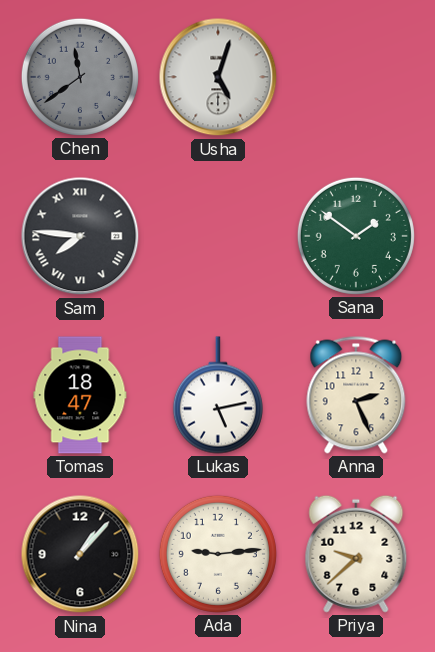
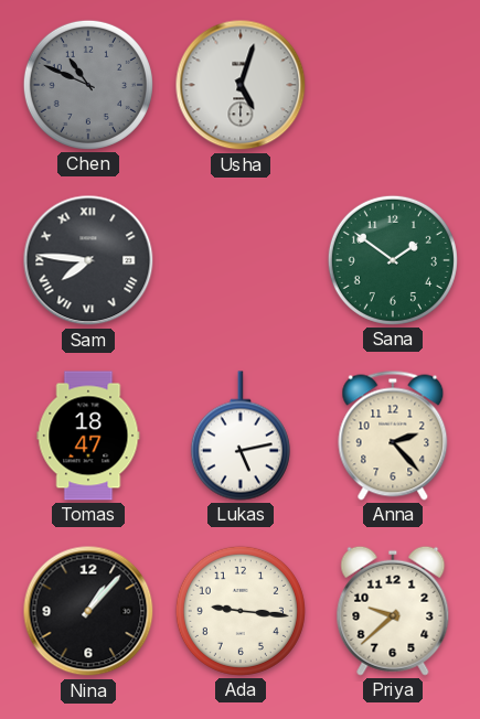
Chen: 11:39 -> 10:49
Anna: 2:26 -> 2:23
Ada: 9:14 -> 9:16
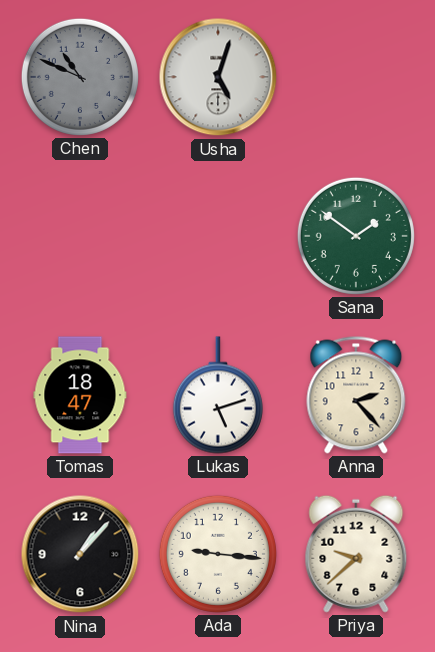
Sam: 7:46 -> none
Lukas: 5:13 -> 5:12
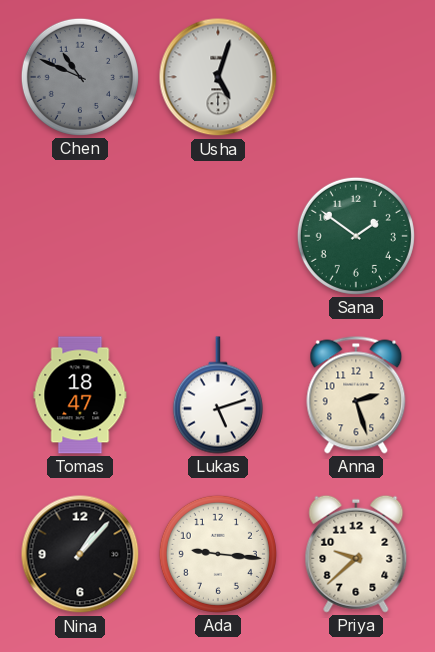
Anna: 2:23 -> 2:27
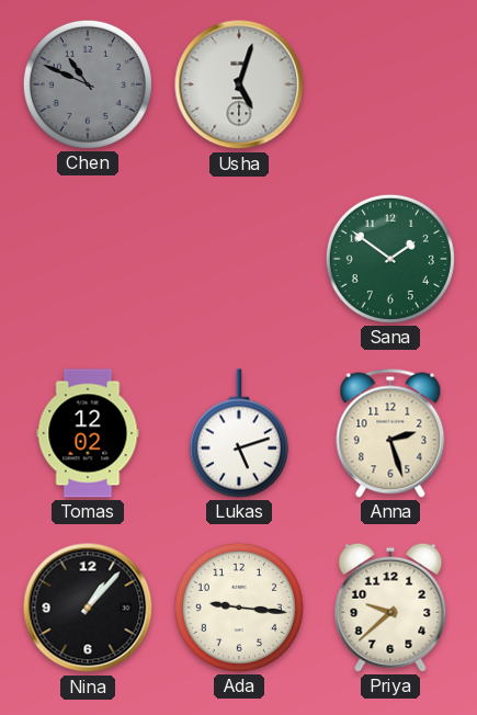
Tomas: 18:47 -> 12:02
